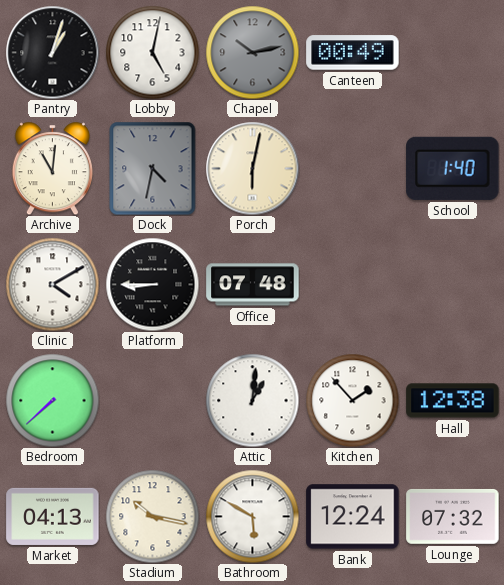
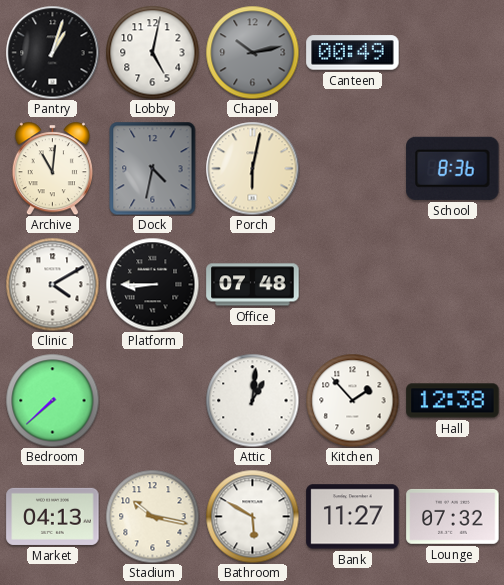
School: 1:40 -> 8:36
Bank: 12:24 -> 11:27
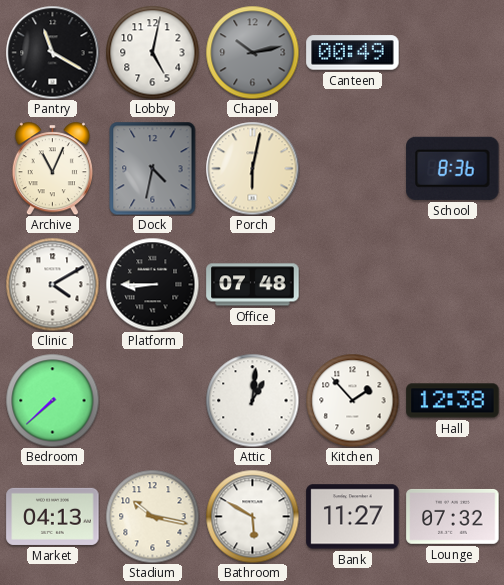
Pantry: 1:03 -> 11:20
Archive: 11:01 -> 11:04
